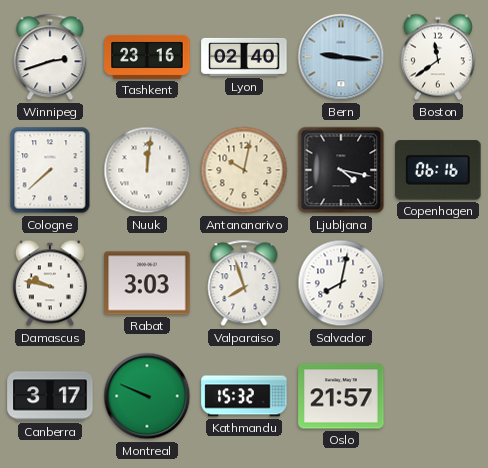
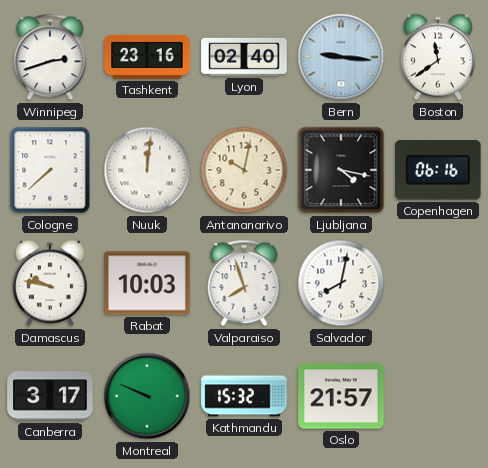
Rabat: 3:03 -> 10:03
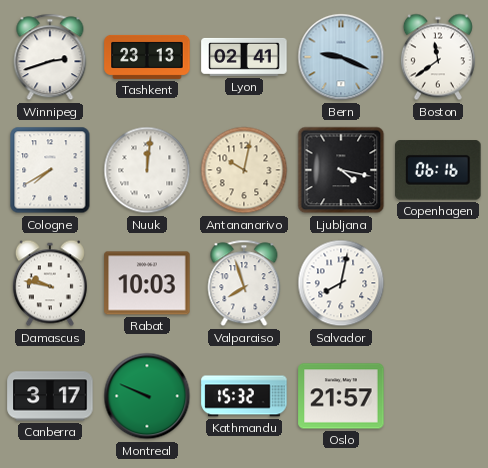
Tashkent: 23:16 -> 23:13
Lyon: 02:40 -> 02:41
Bern: 9:16 -> 9:19
Cologne: 7:38 -> 7:40
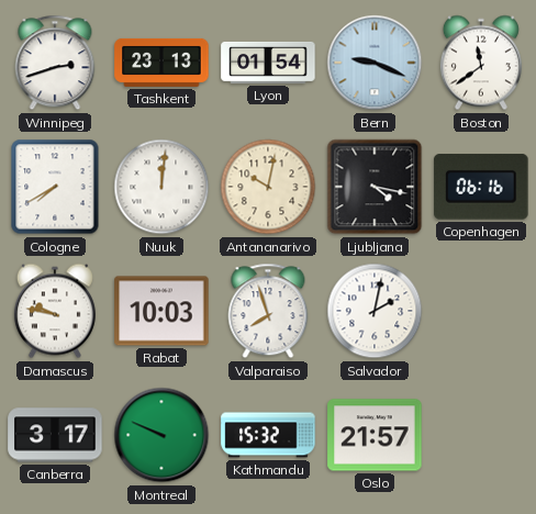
Lyon: 02:41 -> 01:54
Salvador: 8:02 -> 2:02
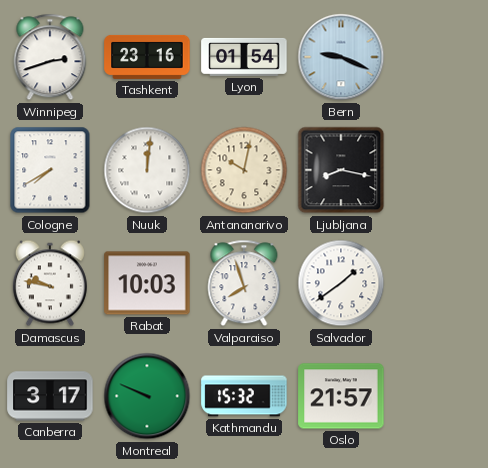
Tashkent: 23:13 -> 23:16
Boston: 11:39 -> none
Ljubljana: 4:17 -> 8:17
Copenhagen: 06:16 -> none
Salvador: 2:02 -> 1:39
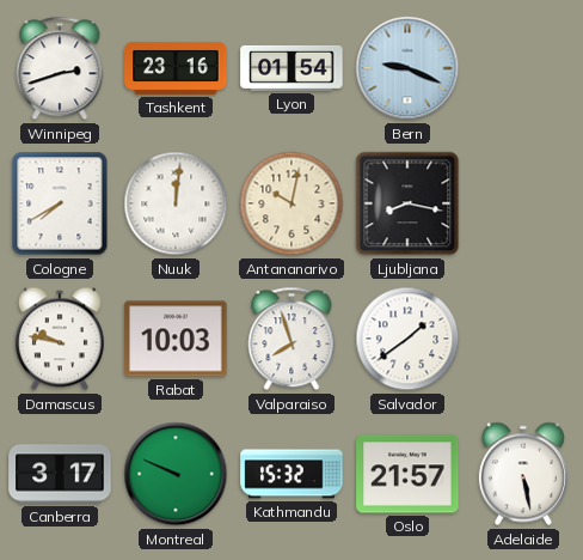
Adelaide: none -> 5:28
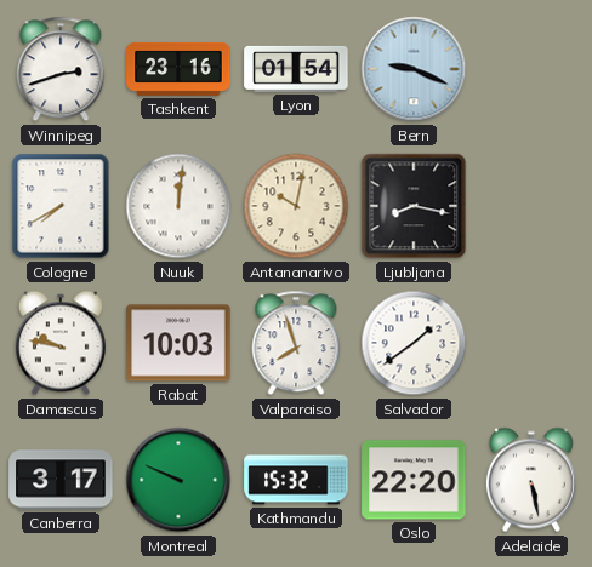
Oslo: 21:57 -> 22:20
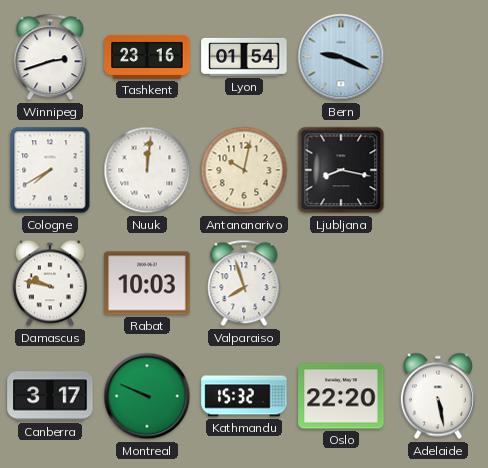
Salvador: 1:39 -> none
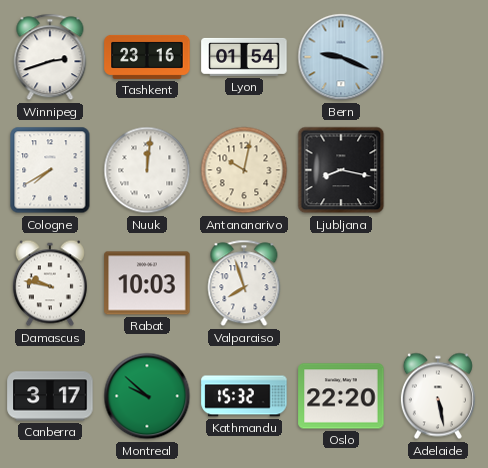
Montreal: 9:49 -> 9:52
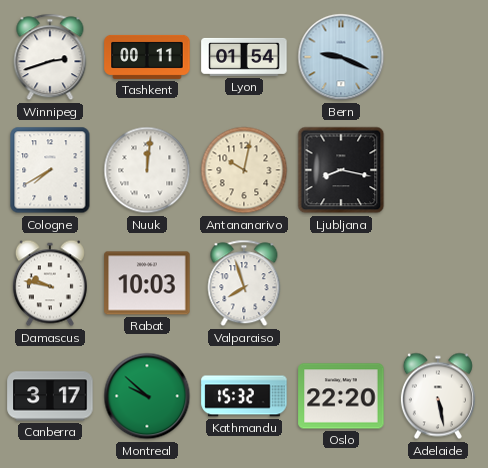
Tashkent: 23:16 -> 00:11
